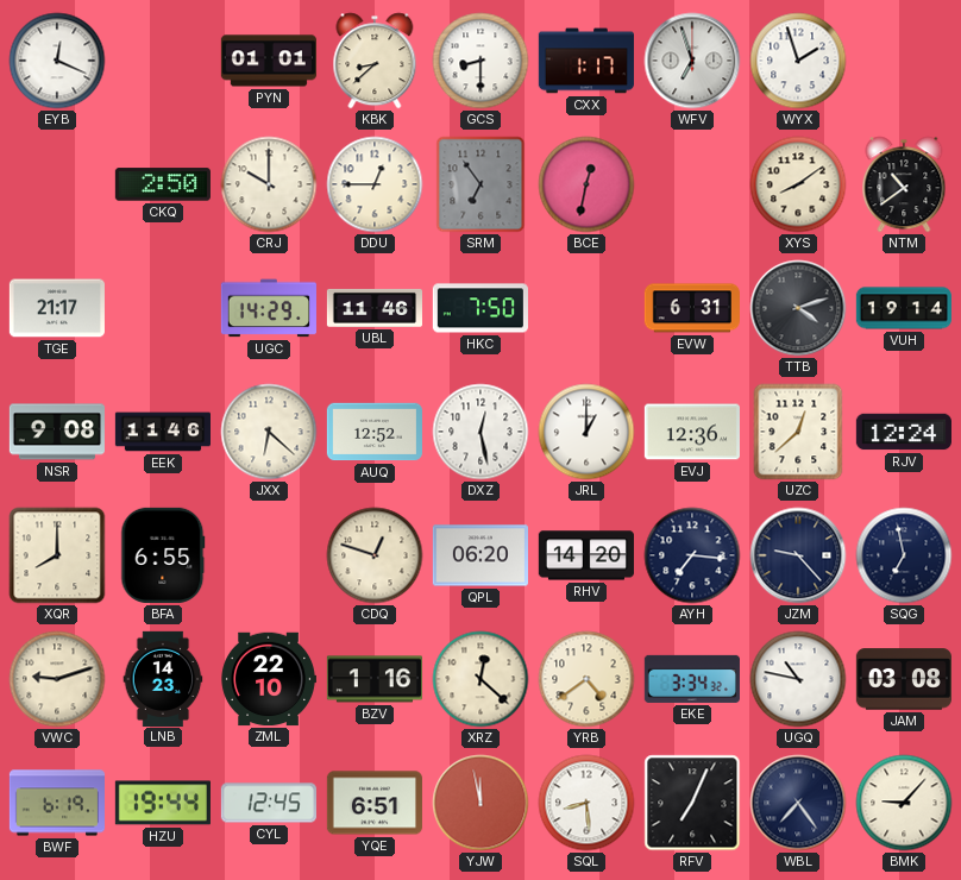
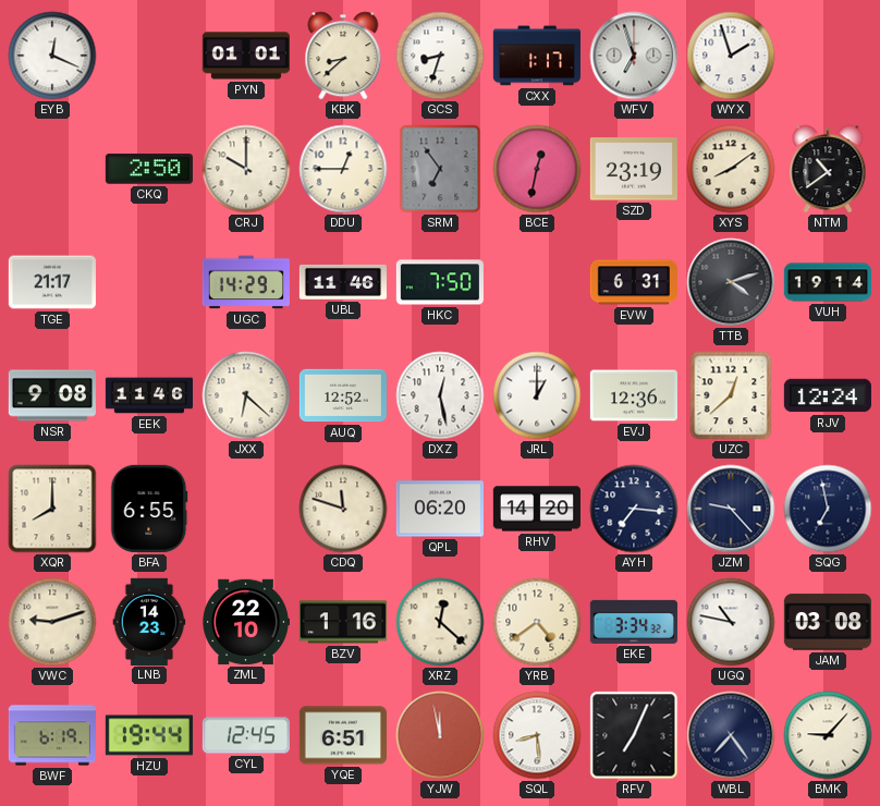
GCS: 8:30 -> 8:33
SZD: none -> 23:19
CDQ: 12:48 -> 11:48
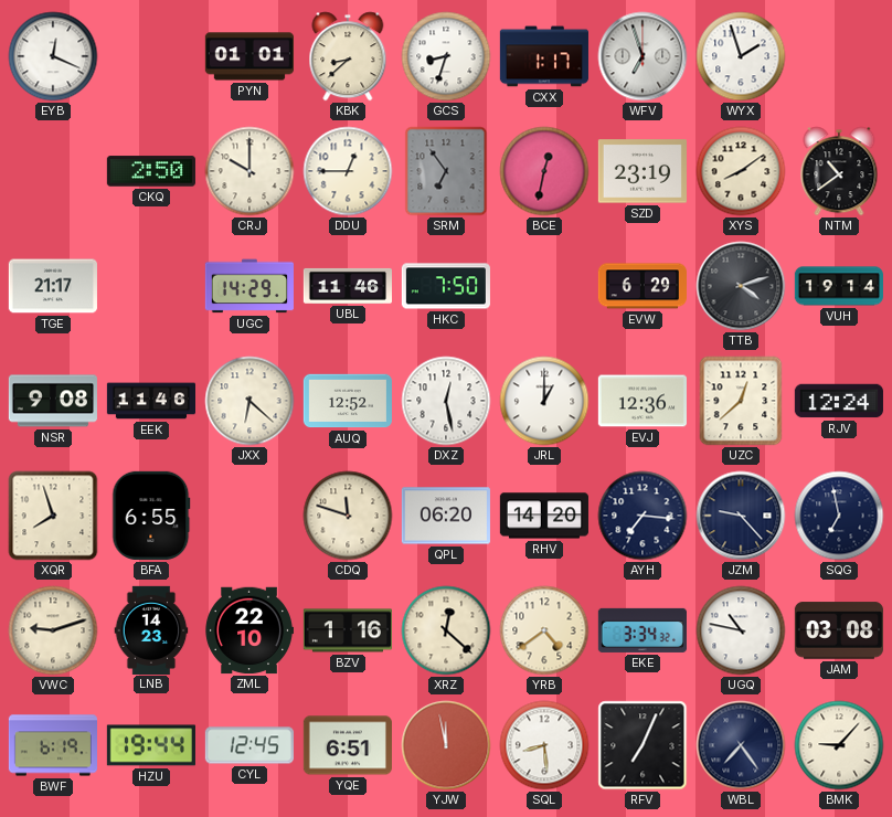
EVW: 6:31 -> 6:29
XQR: 8:00 -> 7:57
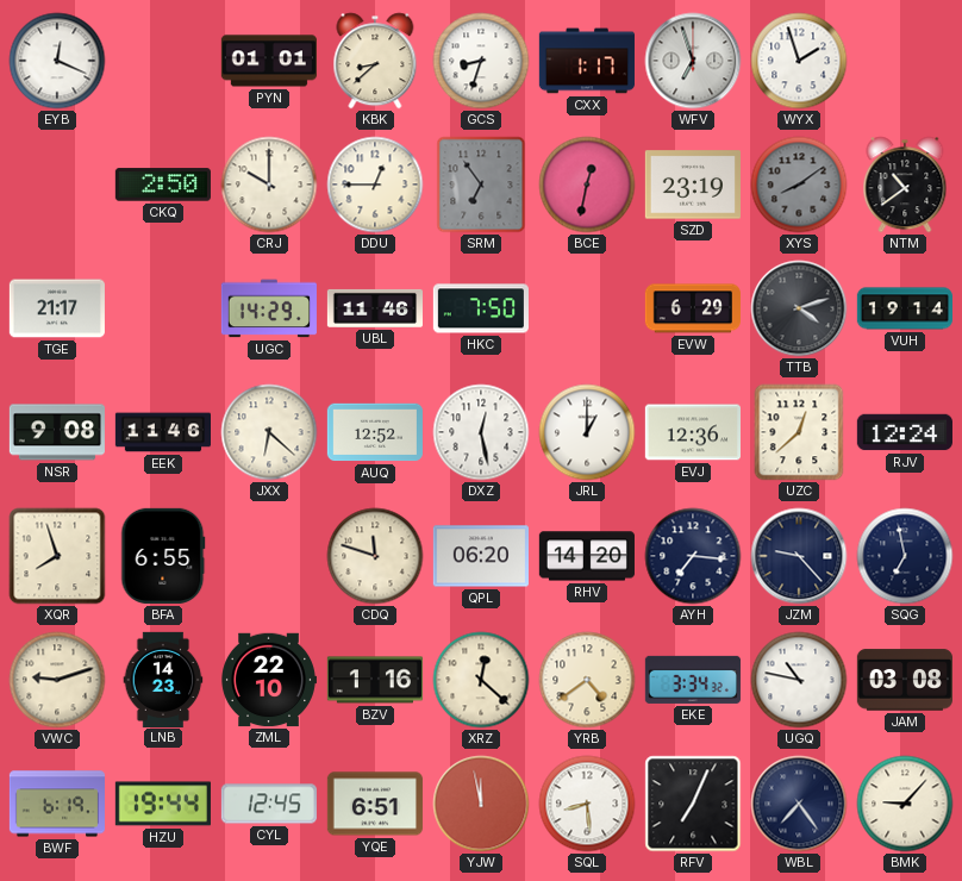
XYS dial: cream -> grey
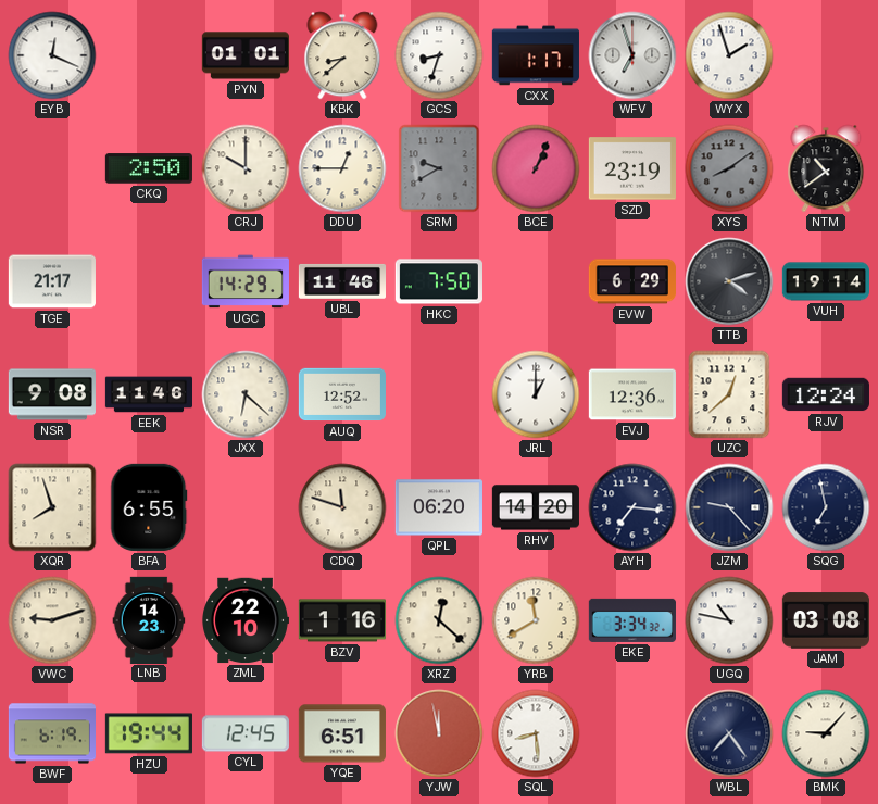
SRM: 6:54 -> 9:40
BCE: 12:32 -> 1:04
DXZ: 12:28 -> none
YRB: 4:39 -> 11:40
RFV: 7:04 -> none
